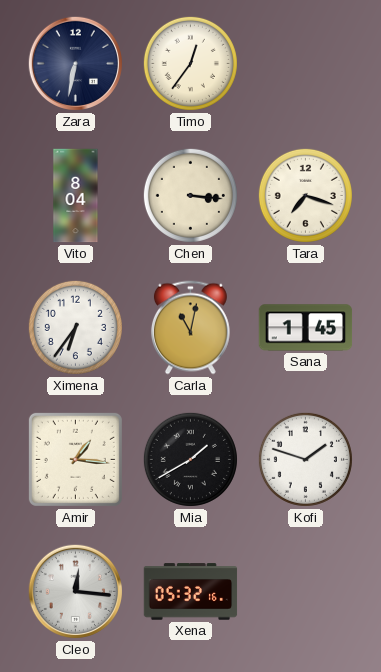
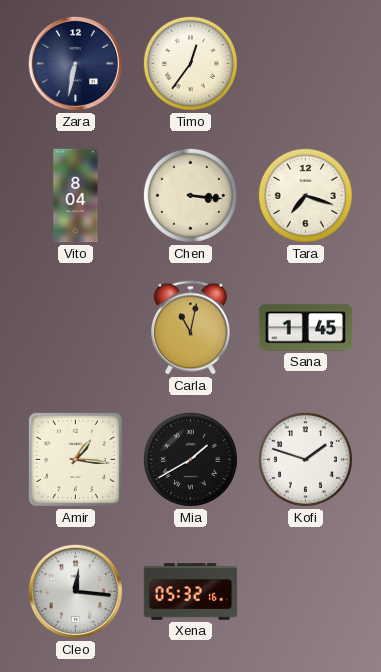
Ximena: 6:36 -> none
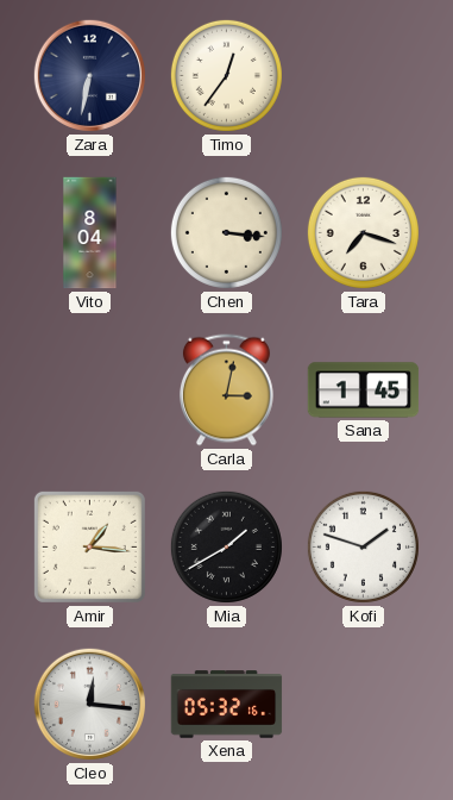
Carla: 11:02 -> 3:02
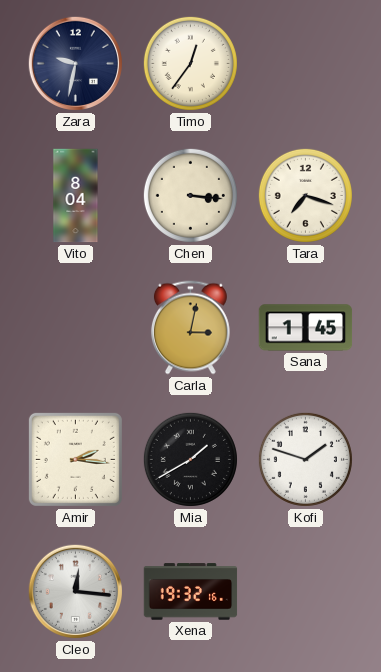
Zara: 6:32 -> 9:32
Amir: 1:16 -> 2:16
Xena: 05:32 -> 19:32
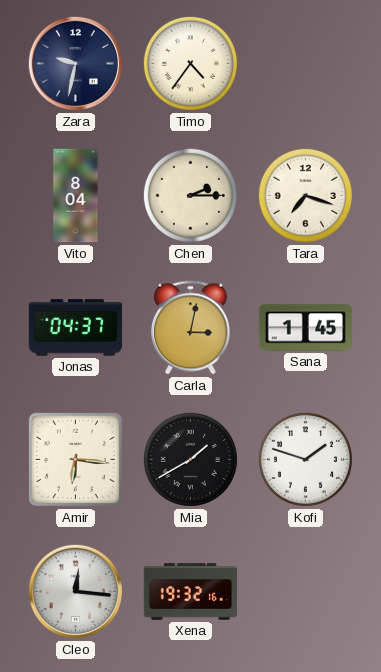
Timo: 12:36 -> 4:36
Chen: 3:16 -> 2:15
Jonas: none -> 04:37
Amir: 2:16 -> 6:16
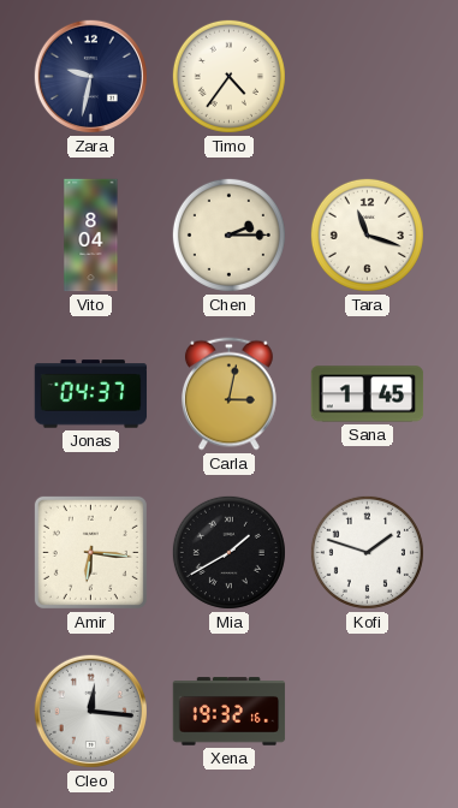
Tara: 7:18 -> 11:18
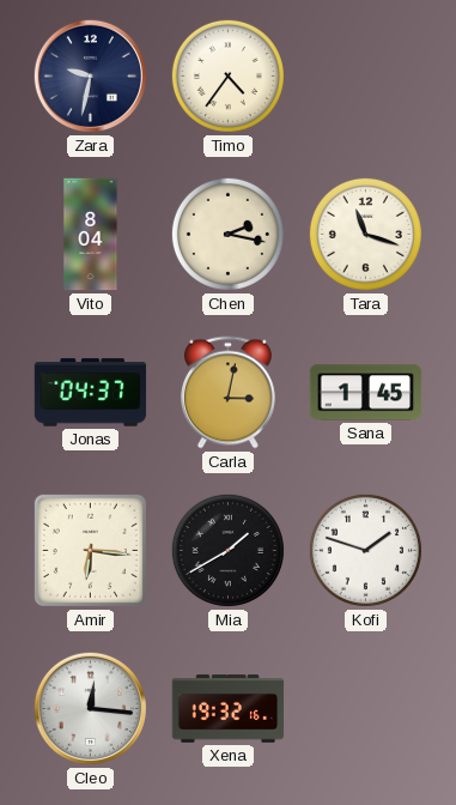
Chen: 2:15 -> 2:17
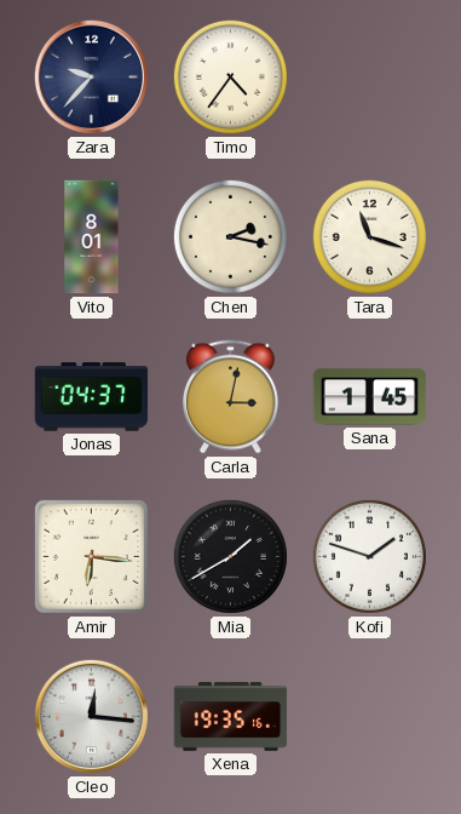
Zara: 9:32 -> 9:37
Vito: 8:04 -> 8:01
Xena: 19:32 -> 19:35
